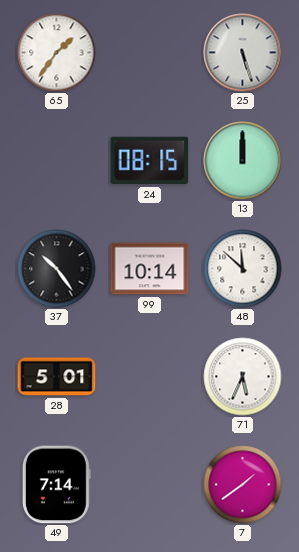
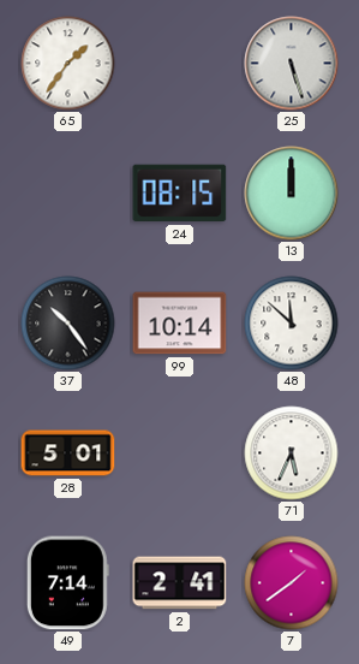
2: none -> 2:41
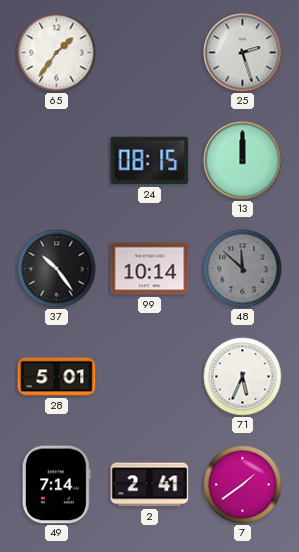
25: 5:27 -> 2:27
48 dial: white -> grey
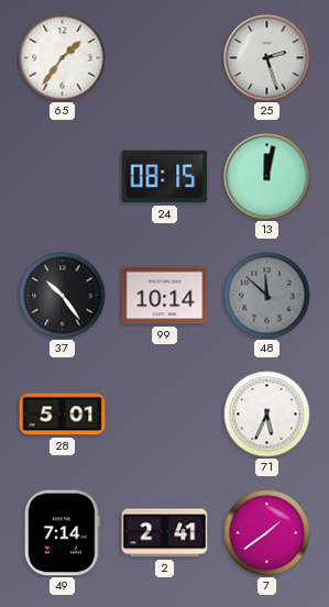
13: 12:00 -> 12:02
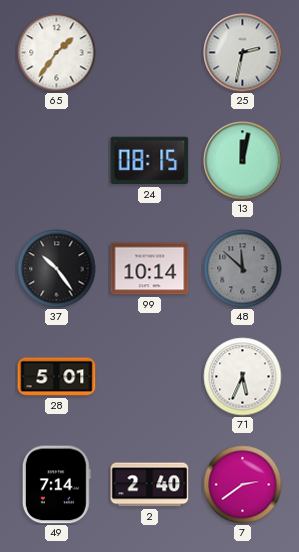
25: 2:27 -> 2:32
2: 2:41 -> 2:40
7: 1:39 -> 2:39
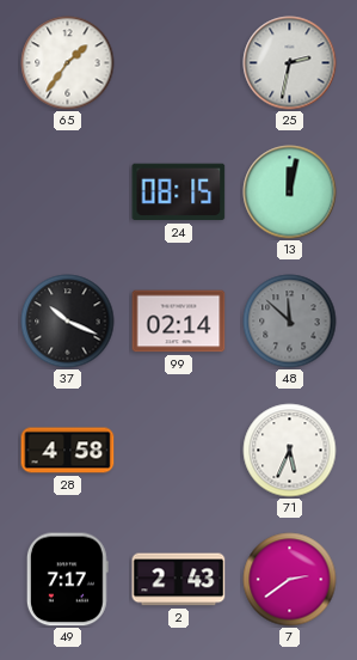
37: 10:24 -> 10:19
99: 10:14 -> 02:14
28: 5:01 -> 4:58
49: 7:14 -> 7:17
2: 2:40 -> 2:43
